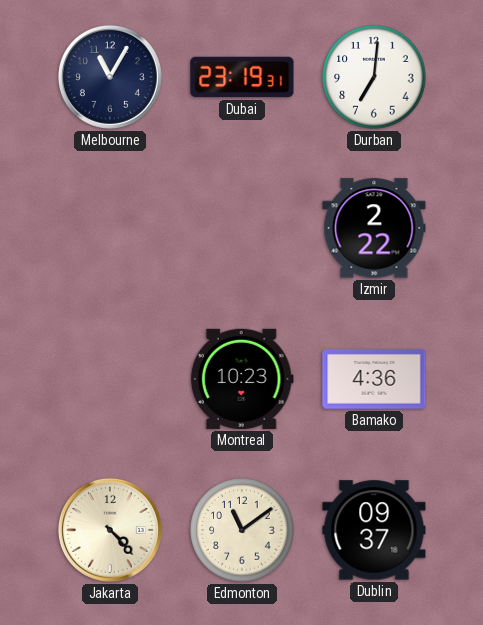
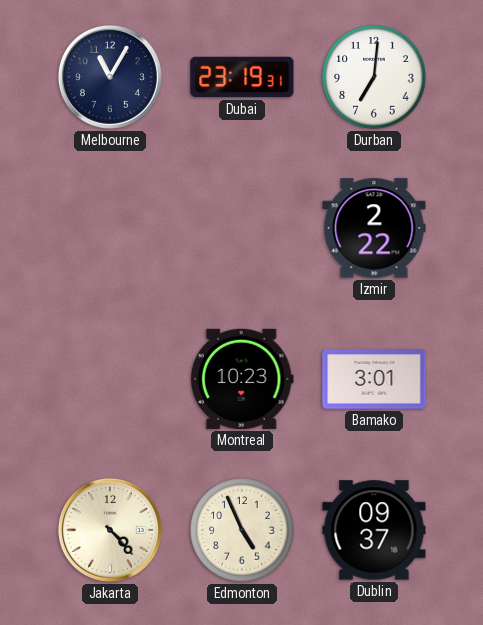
Bamako: 4:36 -> 3:01
Edmonton: 11:09 -> 4:56
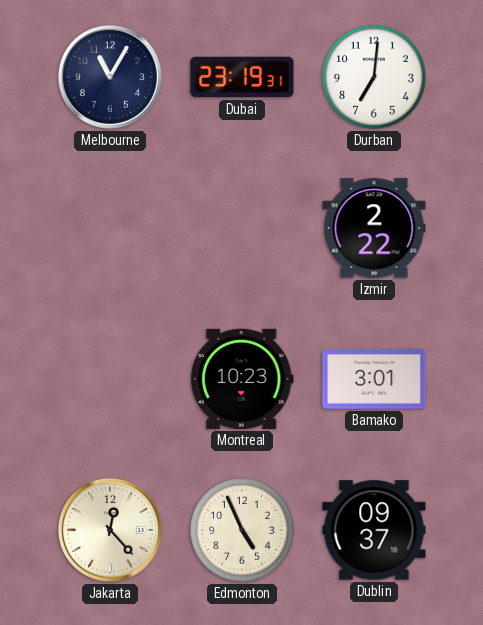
Jakarta: 4:23 -> 12:23
